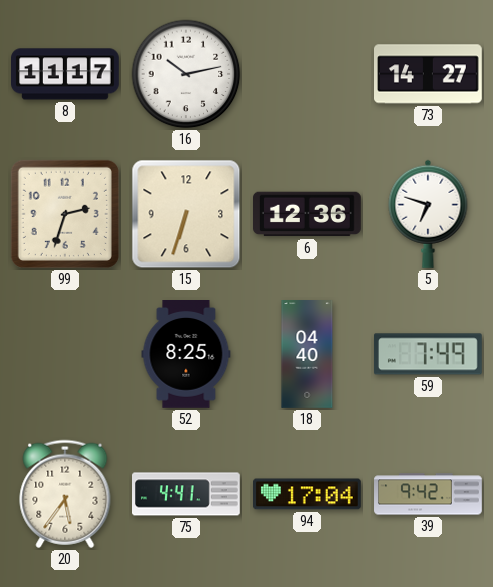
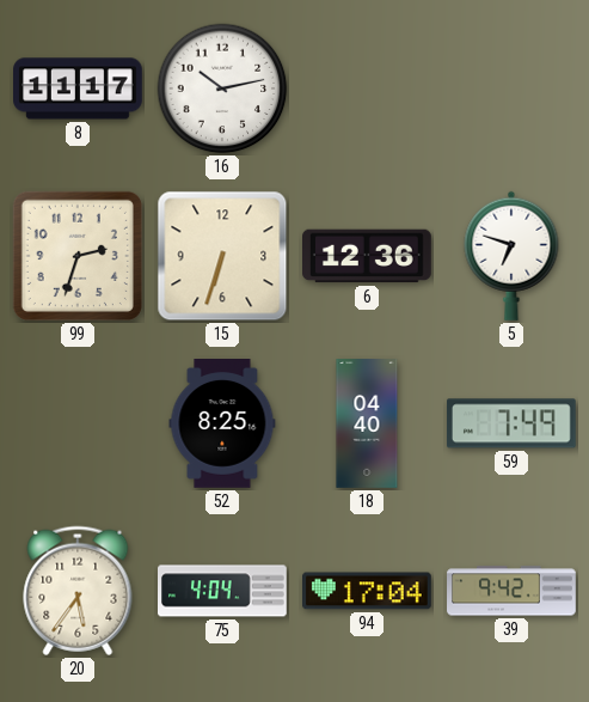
73: 14:27 -> none
75: 4:41 -> 4:04
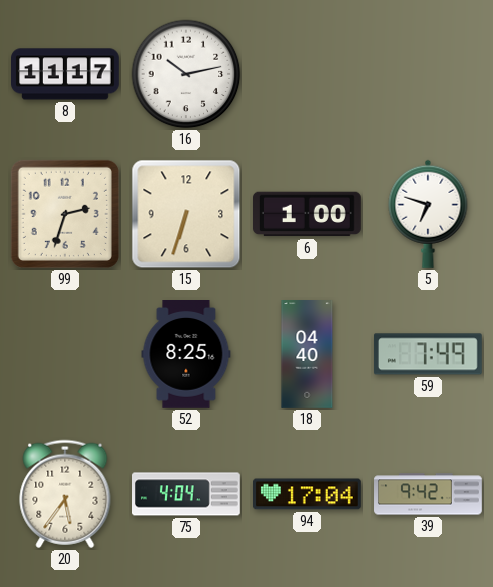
6: 12:36 -> 1:00
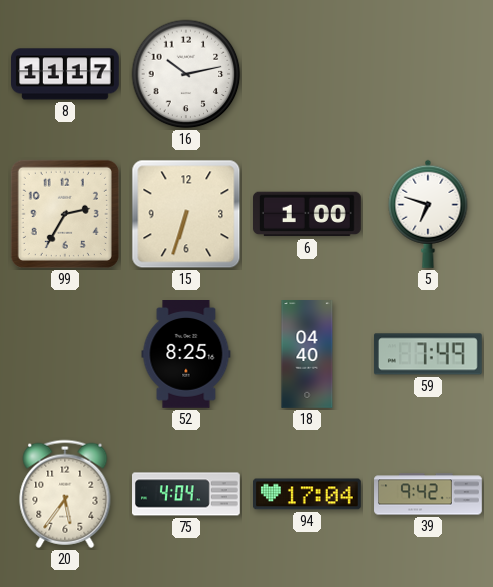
99: 2:33 -> 2:35
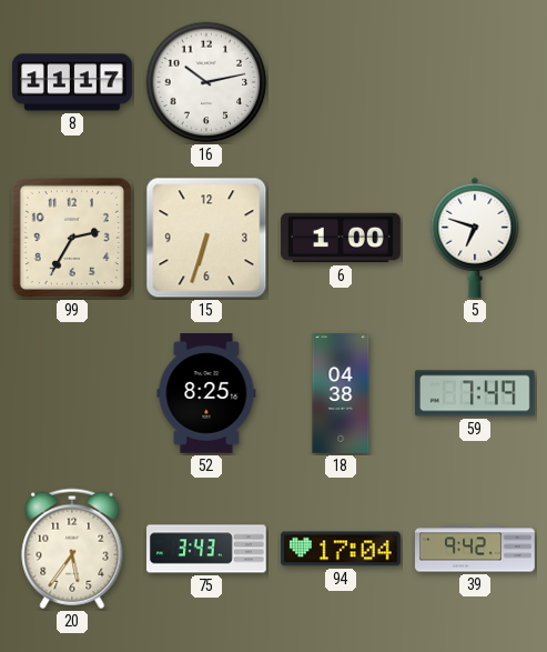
18: 04:40 -> 04:38
75: 4:04 -> 3:43
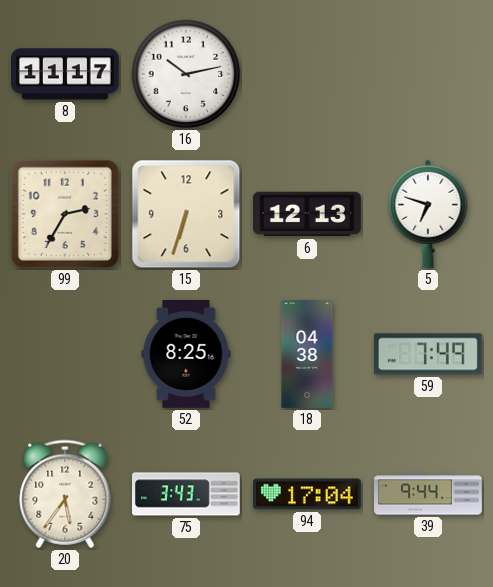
6: 1:00 -> 12:13
39: 9:42 -> 9:44
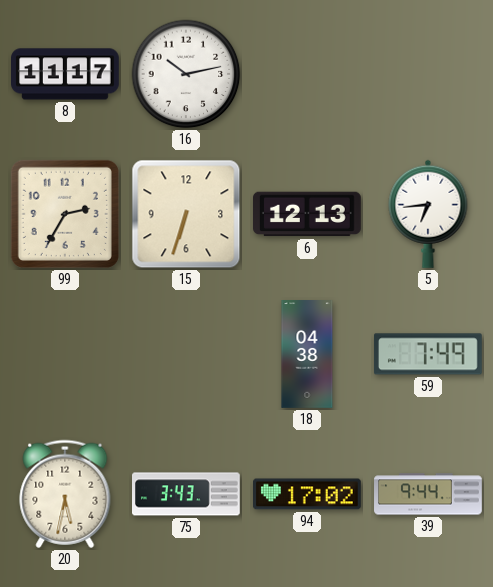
5: 6:48 -> 6:44
52: 8:25 -> none
20: 5:36 -> 5:32
94: 17:04 -> 17:02
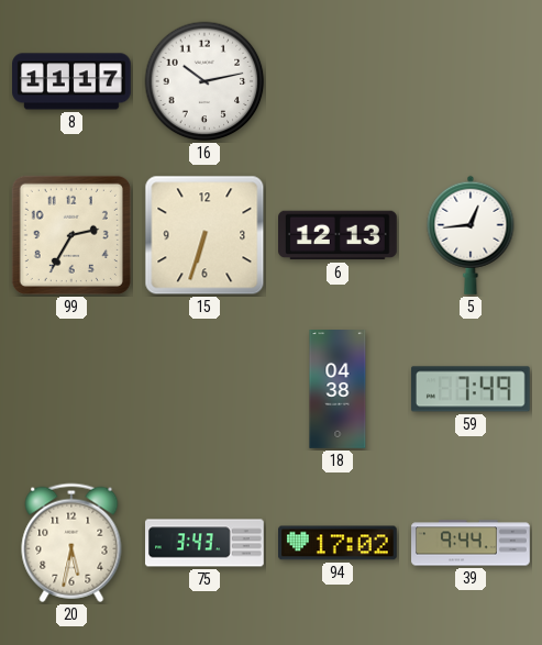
5: 6:44 -> 12:44
